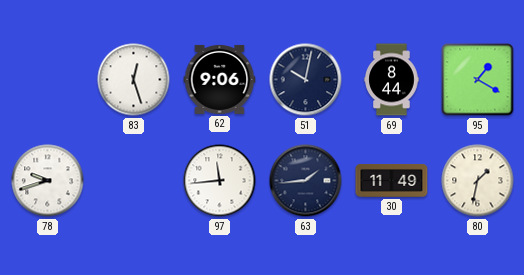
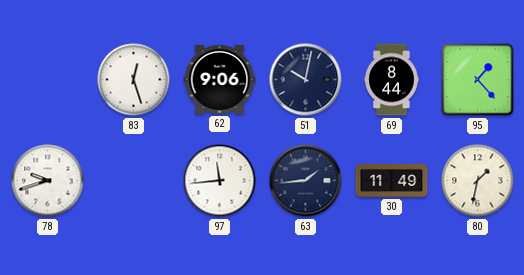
95: 1:20 -> 1:23
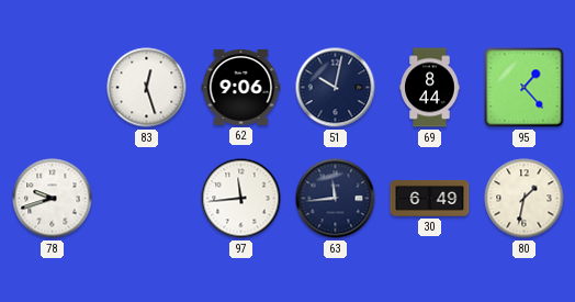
63: 1:44 -> 11:44
30: 11:49 -> 6:49
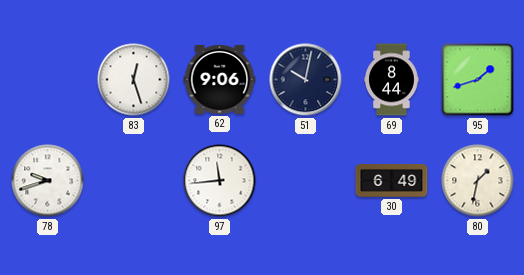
95: 1:23 -> 1:42
63: 11:44 -> none
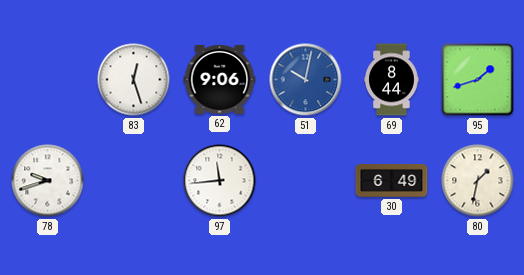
51 dial: navy -> blue
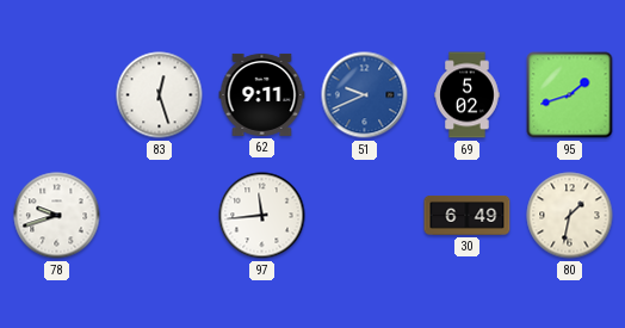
62: 9:06 -> 9:11
51: 10:02 -> 9:41
69: 8:44 -> 5:02
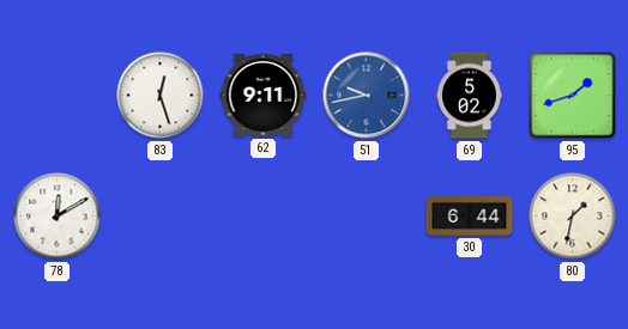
51: 9:41 -> 9:43
78: 9:42 -> 12:10
97: 11:44 -> none
30: 6:49 -> 6:44
